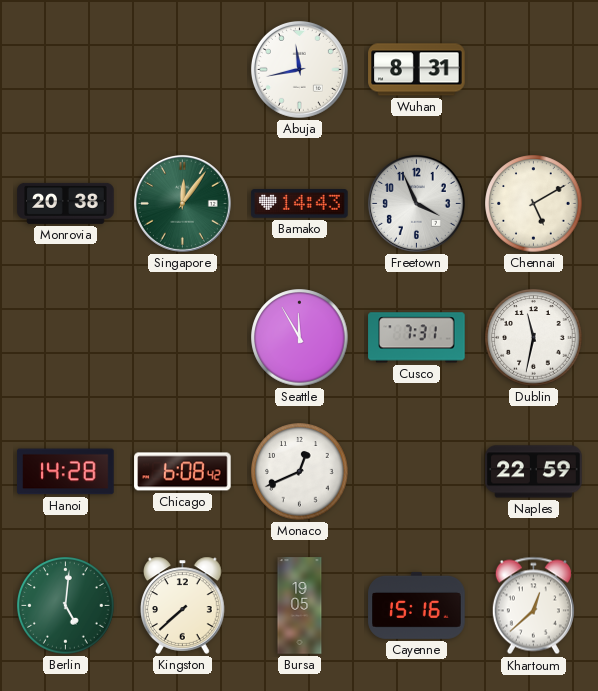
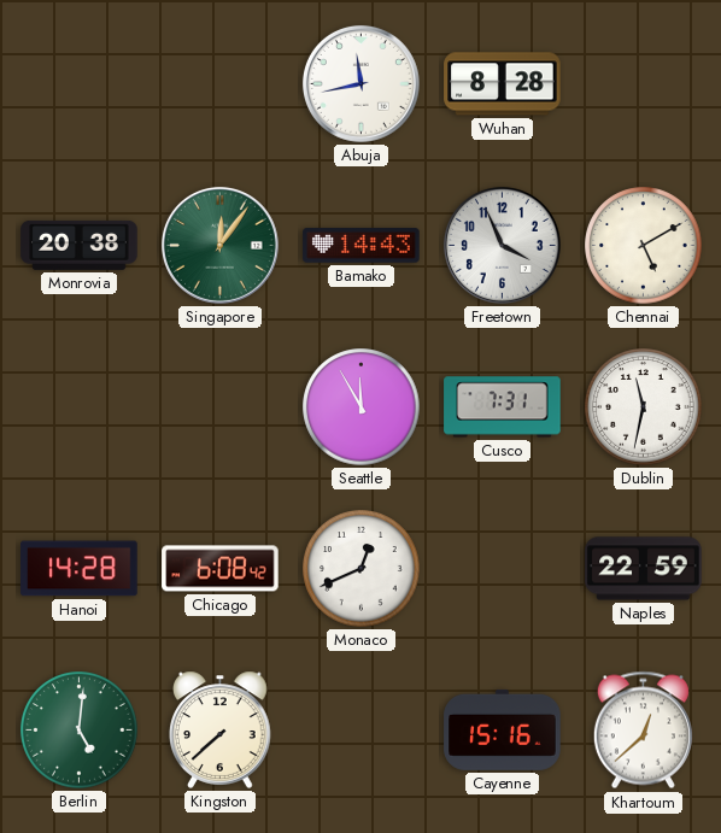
Wuhan: 8:31 -> 8:28
Bursa: 19:05 -> none
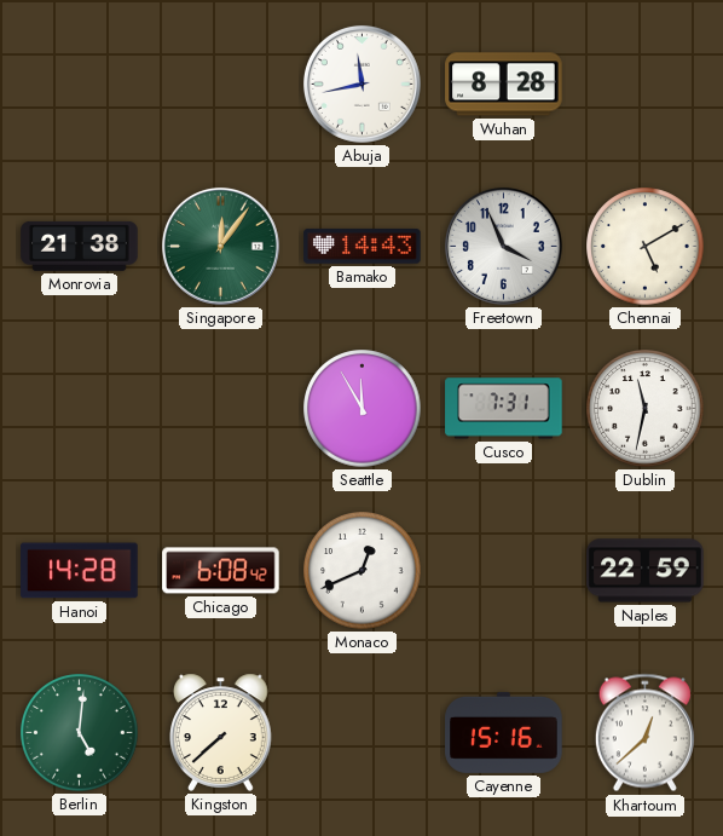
Monrovia: 20:38 -> 21:38
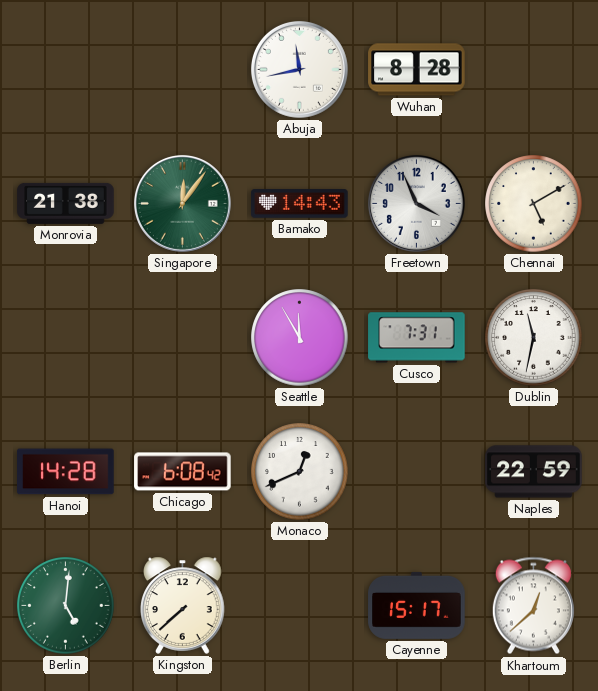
Cayenne: 15:16 -> 15:17
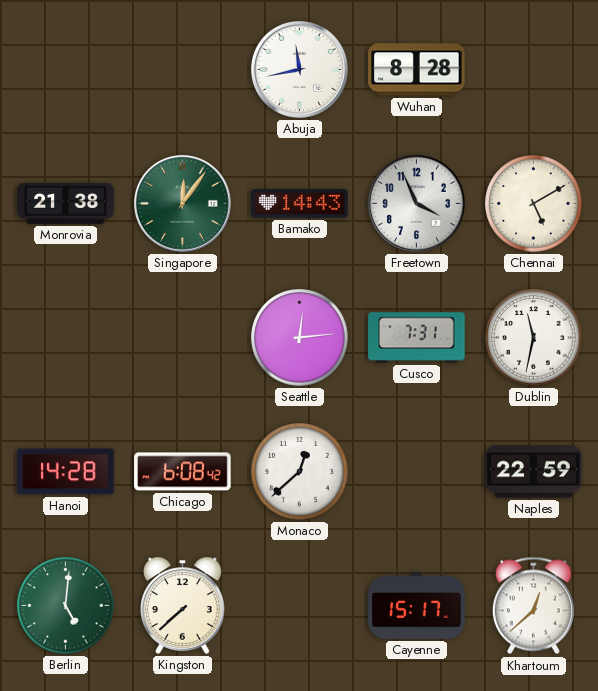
Seattle: 11:55 -> 12:14
Monaco: 12:41 -> 12:38
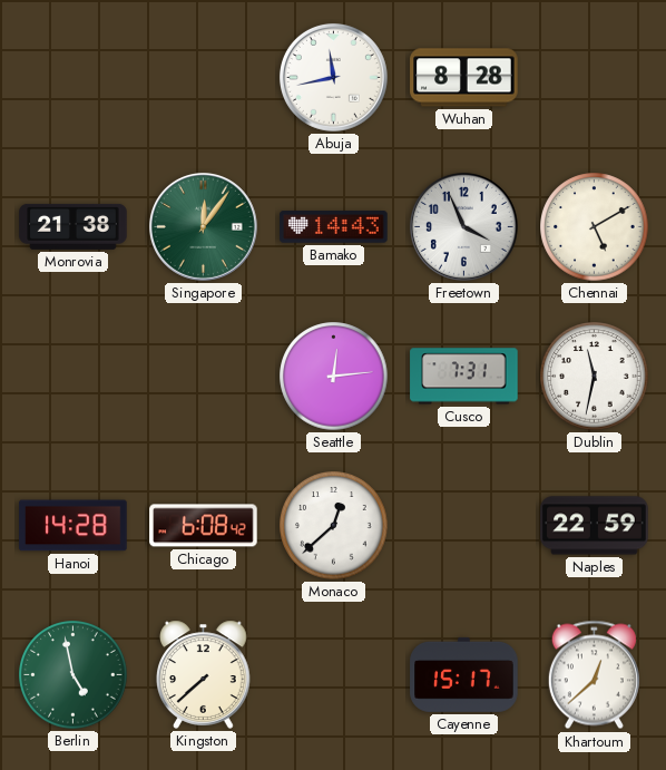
Berlin: 5:01 -> 4:58
